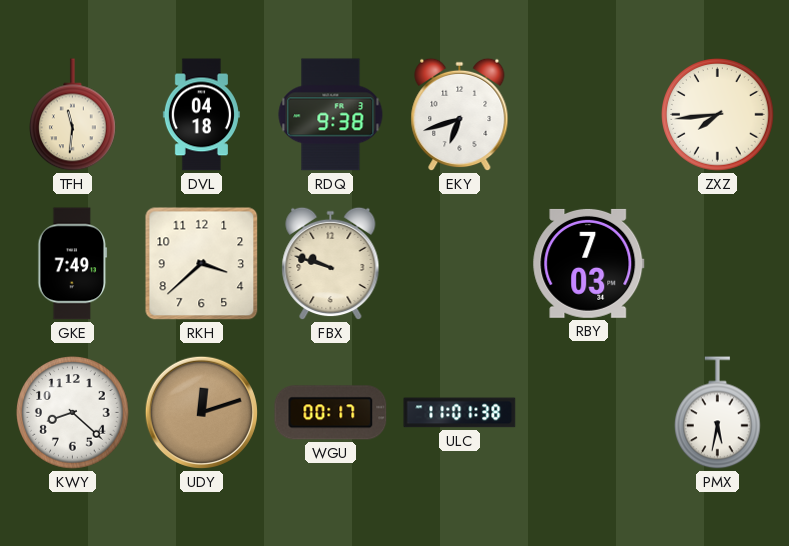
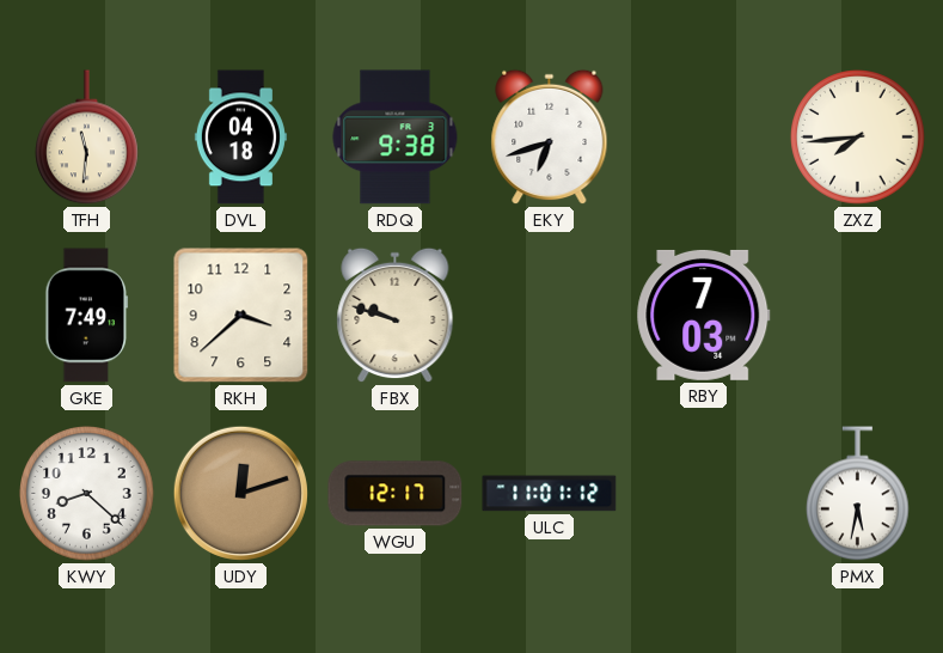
WGU: 00:17 -> 12:17
ULC: 11:01:38 -> 11:01:12
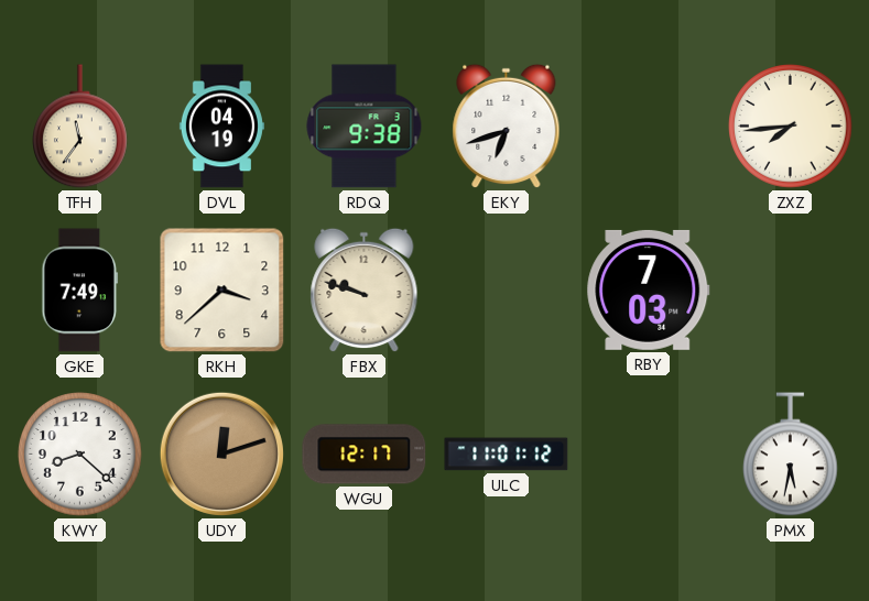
TFH: 11:31 -> 11:36
DVL: 04:18 -> 04:19
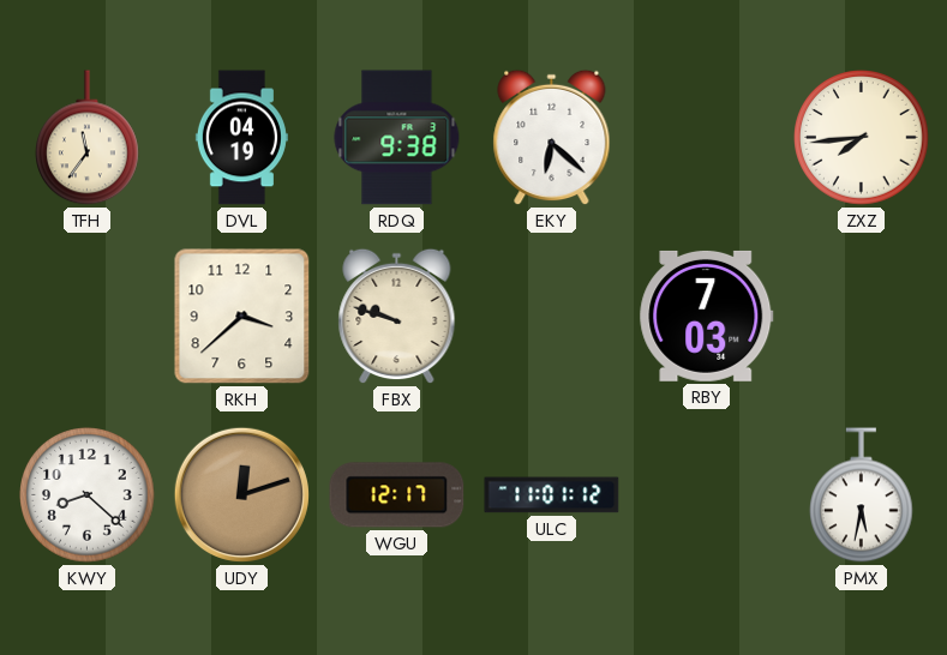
EKY: 6:42 -> 6:22
GKE: 7:49 -> none
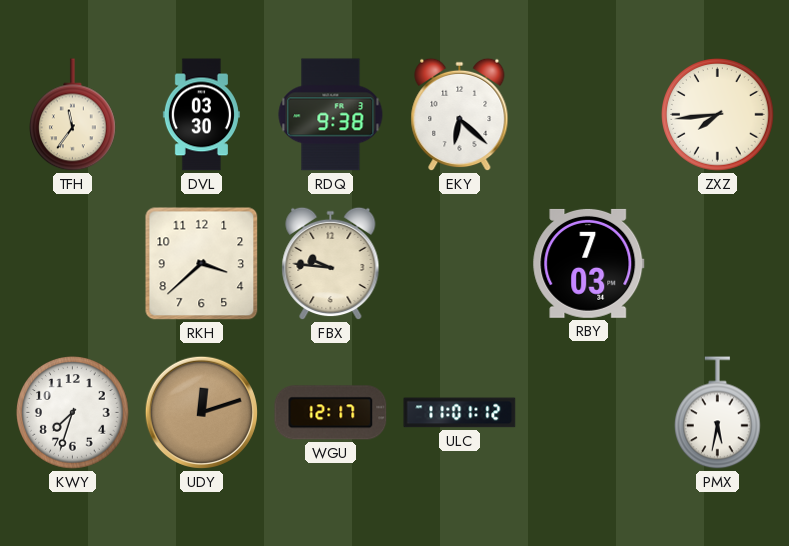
DVL: 04:19 -> 03:30
FBX: 9:48 -> 9:46
KWY: 8:22 -> 7:33
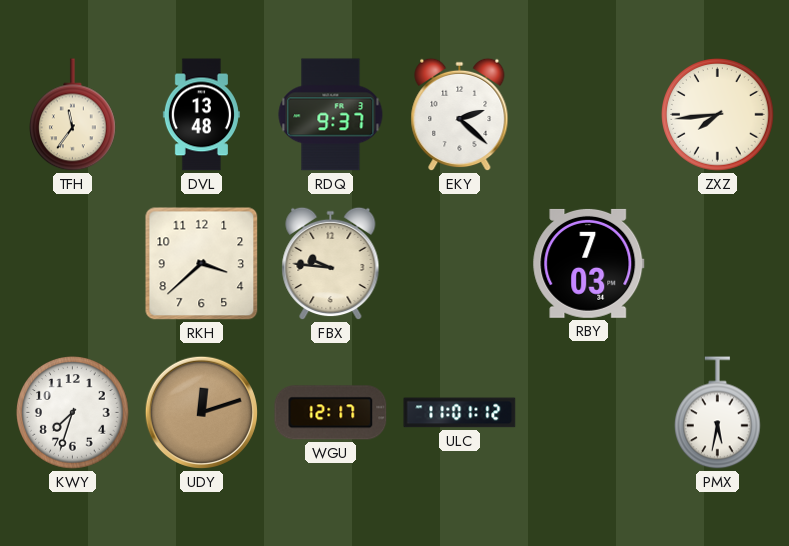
DVL: 03:30 -> 13:48
RDQ: 9:38 -> 9:37
EKY: 6:22 -> 2:22
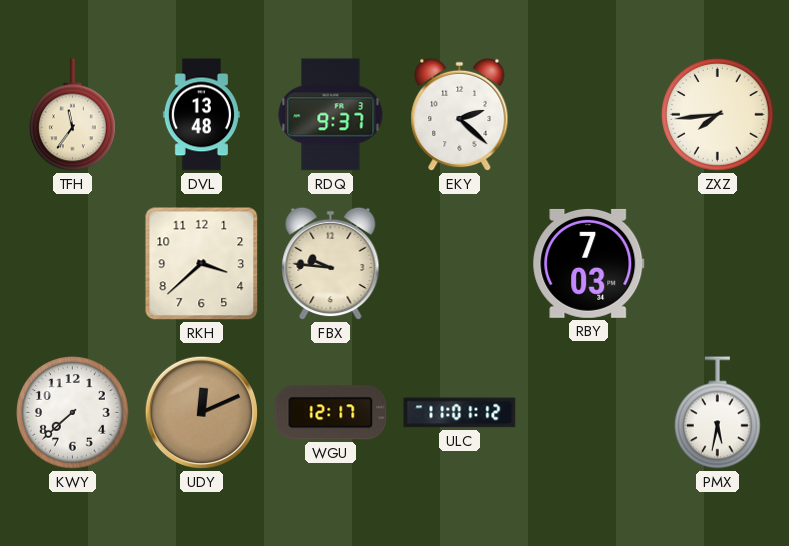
KWY: 7:33 -> 7:38
UDY: 12:12 -> 12:11
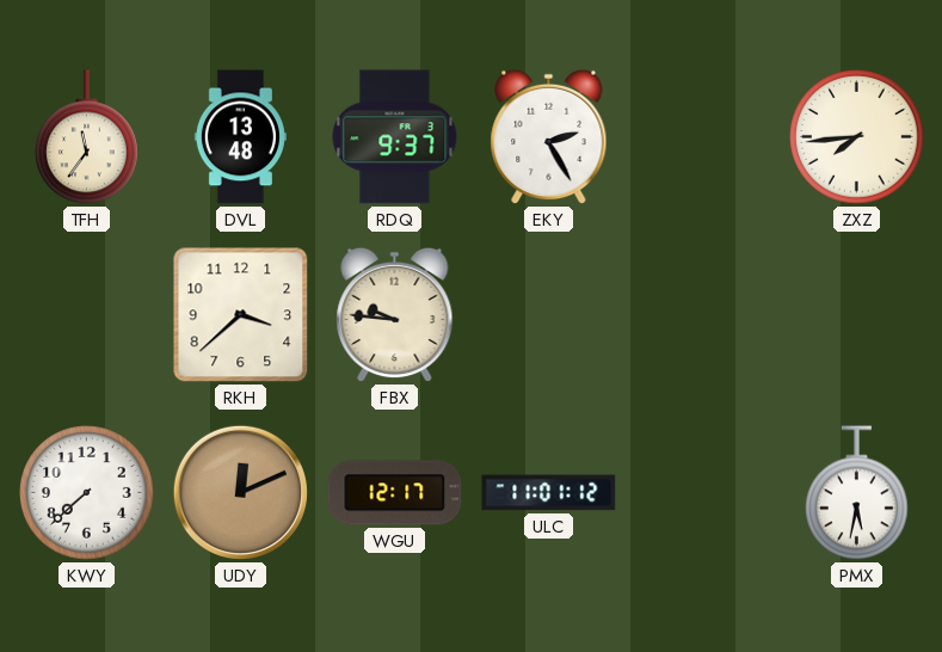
EKY: 2:22 -> 2:25
RBY: 7:03 -> none
